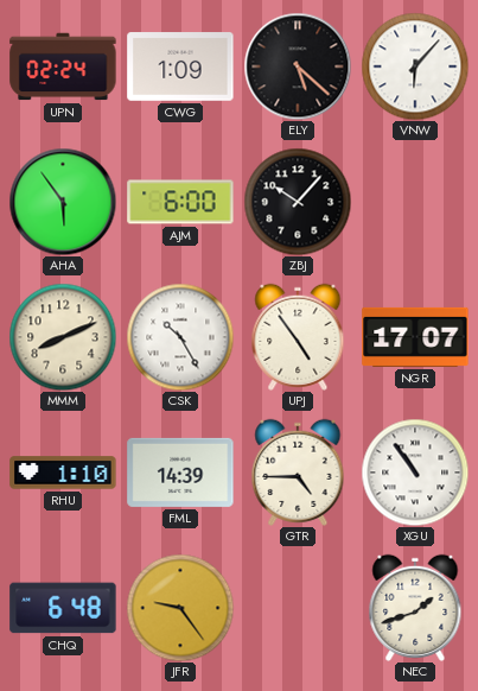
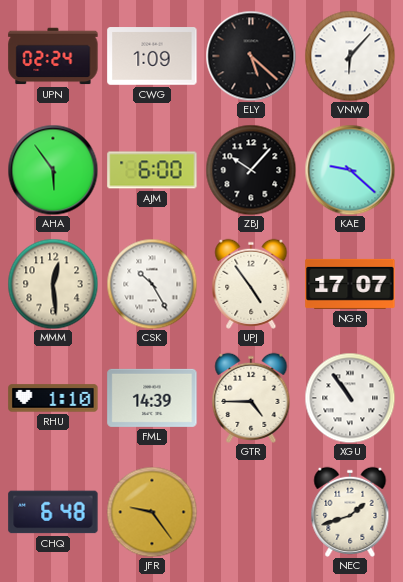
KAE: none -> 9:22
MMM: 8:11 -> 12:29
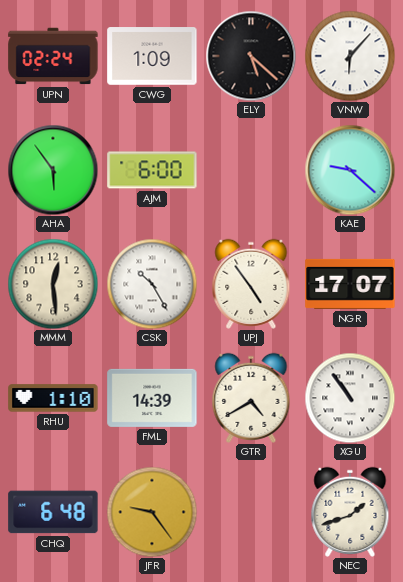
ZBJ: 10:07 -> none
GTR: 4:45 -> 4:40
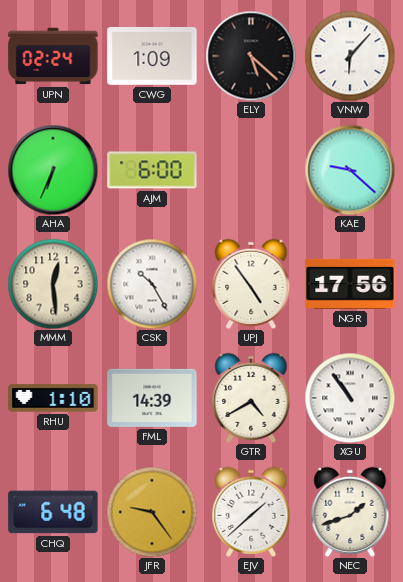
AHA: 5:54 -> 6:34
NGR: 17:07 -> 17:56
EJV: none -> 1:38
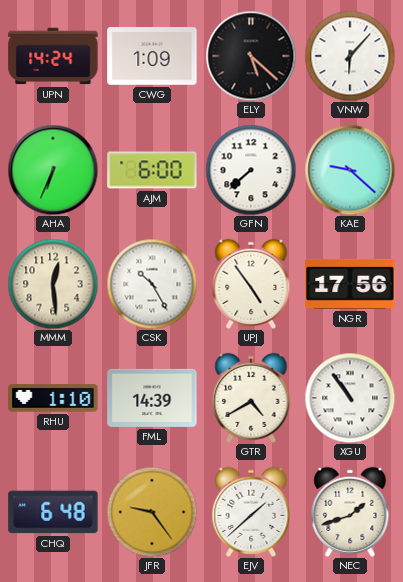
UPN: 02:24 -> 14:24
GFN: none -> 7:38
